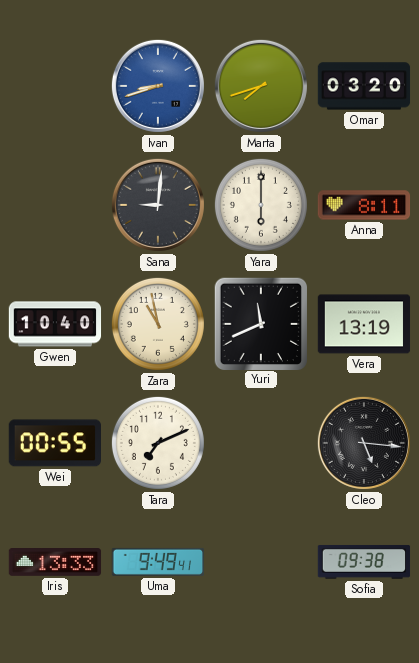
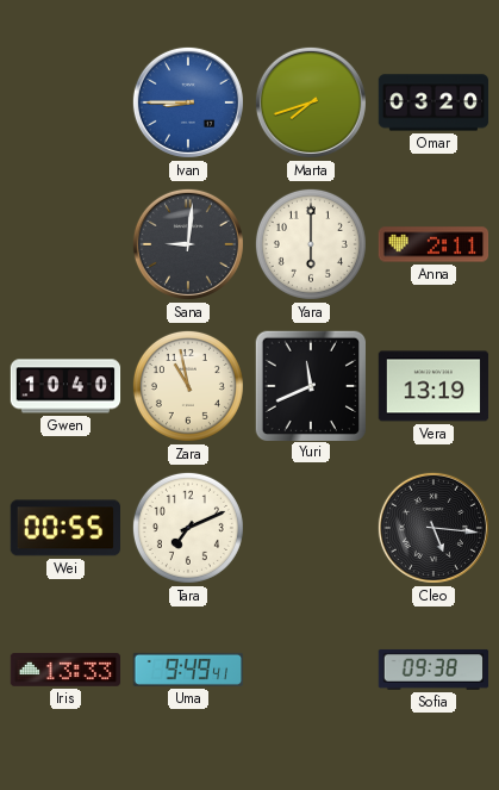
Ivan: 8:42 -> 8:45
Anna: 8:11 -> 2:11
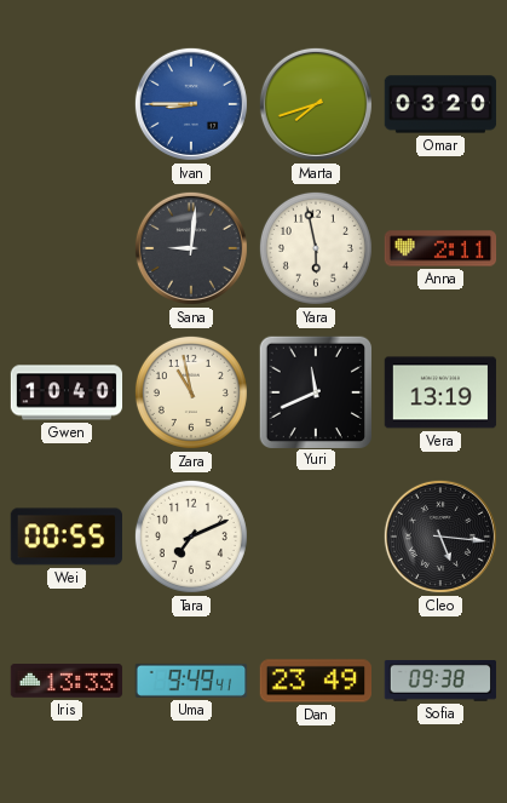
Yara: 6:00 -> 5:58
Dan: none -> 23:49
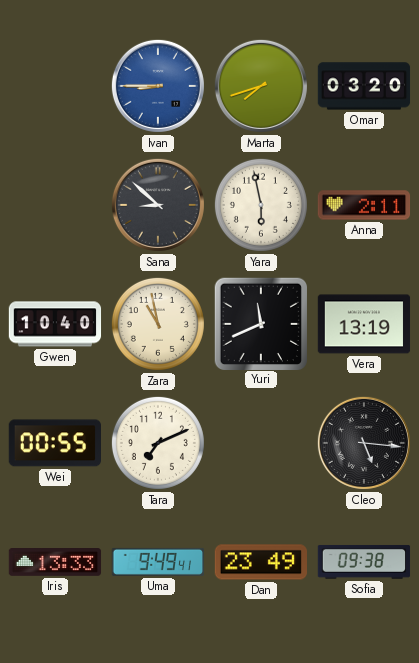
Sana: 9:01 -> 8:52
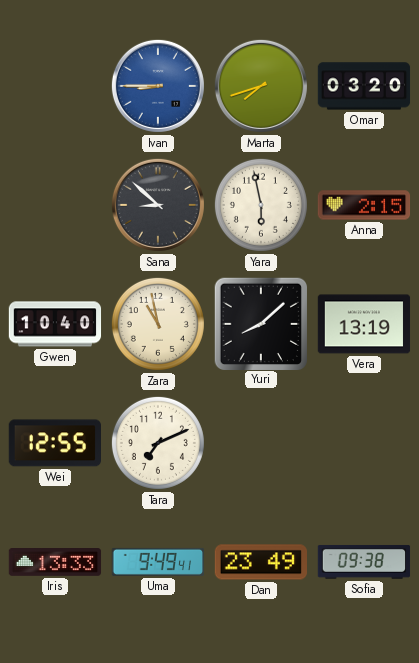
Anna: 2:11 -> 2:15
Yuri: 11:41 -> 8:08
Wei: 00:55 -> 12:55
Cleo: 5:16 -> none
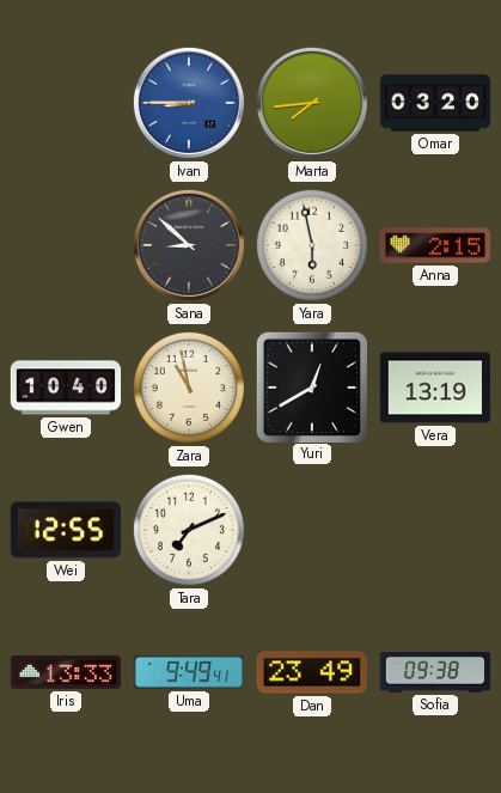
Marta: 7:42 -> 7:44
Yuri: 8:08 -> 12:40
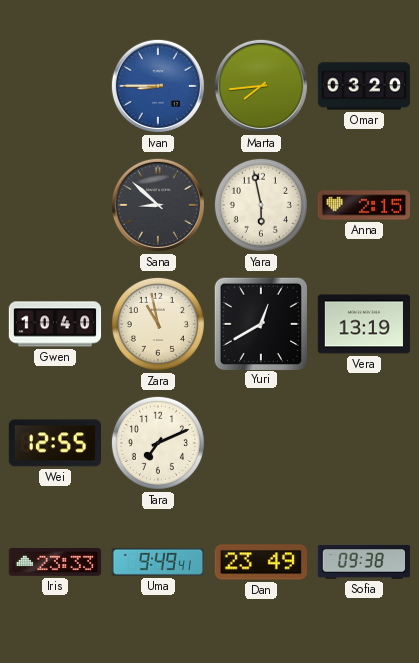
Iris: 13:33 -> 23:33
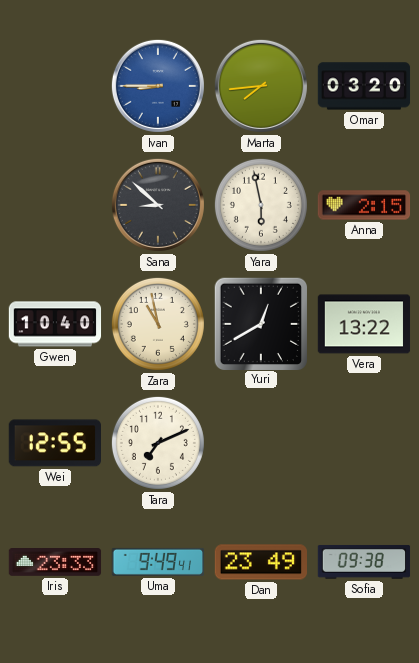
Vera: 13:19 -> 13:22
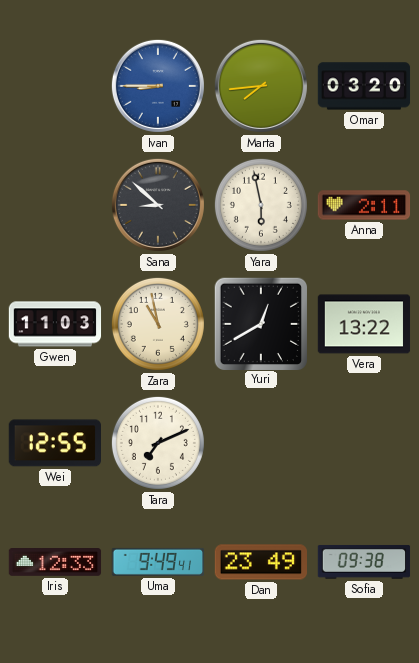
Anna: 2:15 -> 2:11
Gwen: 10:40 -> 11:03
Iris: 23:33 -> 12:33
